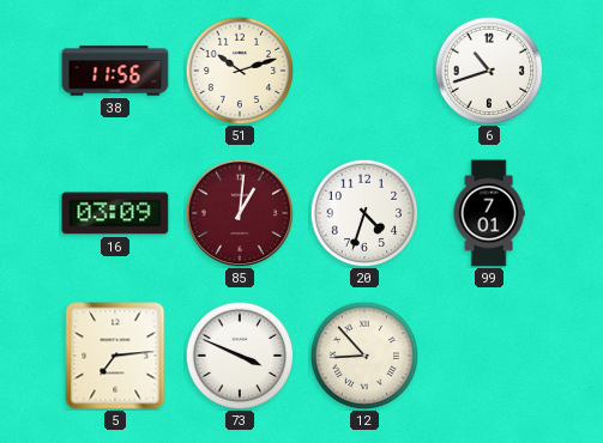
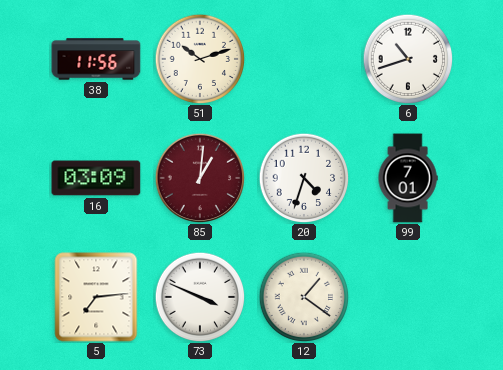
12: 8:53 -> 1:21
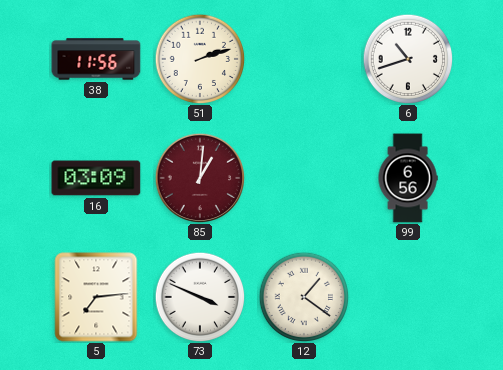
51: 10:12 -> 2:12
20: 4:33 -> none
99: 7:01 -> 6:56
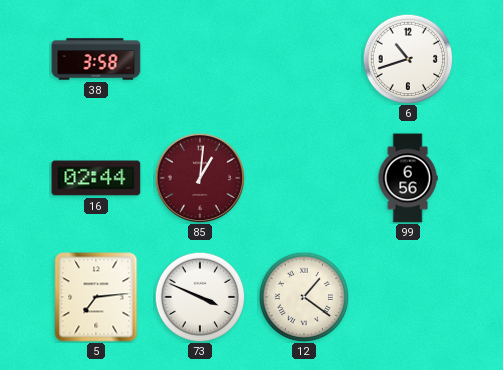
38: 11:56 -> 3:58
51: 2:12 -> none
16: 03:09 -> 02:44
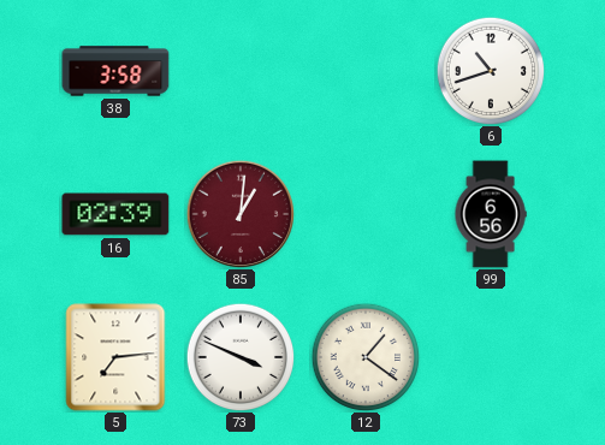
16: 02:44 -> 02:39
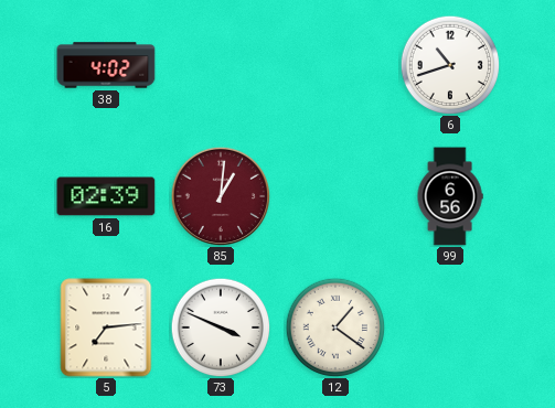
38: 3:58 -> 4:02
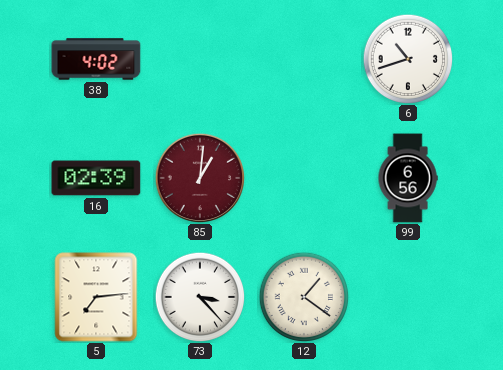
73: 3:49 -> 3:23
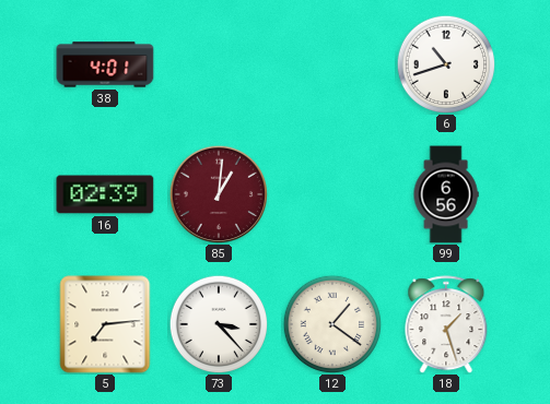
38: 4:02 -> 4:01
18: none -> 1:27
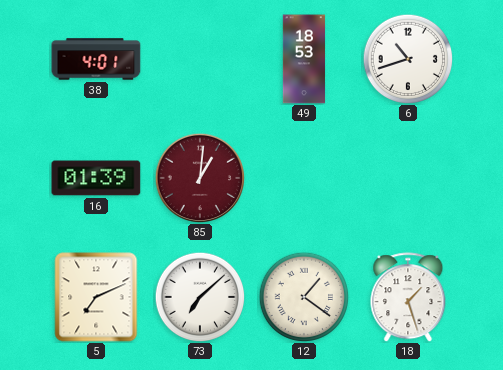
49: none -> 18:53
16: 02:39 -> 01:39
99: 6:56 -> none
5: 7:14 -> 7:11
73: 3:23 -> 7:08
